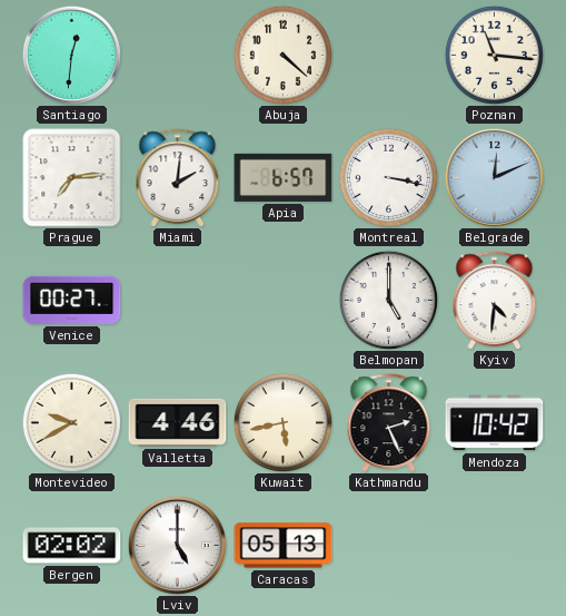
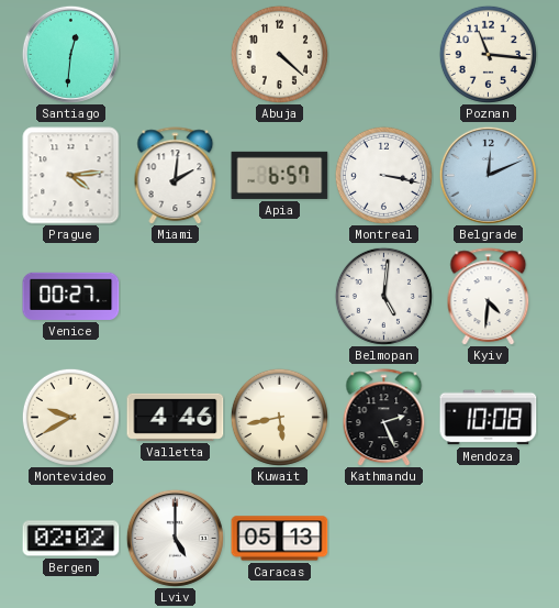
Prague: 7:14 -> 4:14
Belmopan: 5:00 -> 5:01
Mendoza: 10:42 -> 10:08
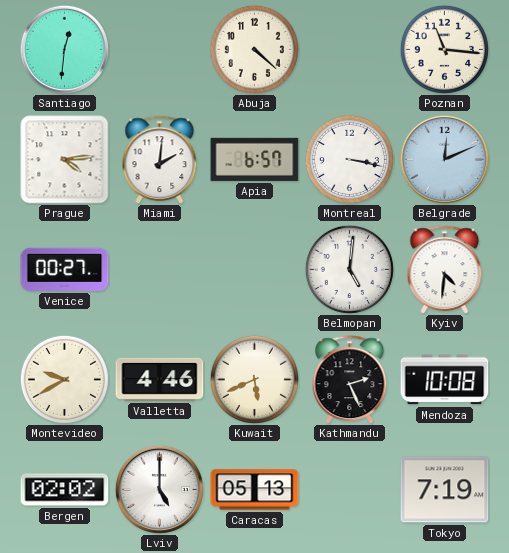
Kuwait: 5:43 -> 5:41
Tokyo: none -> 7:19
